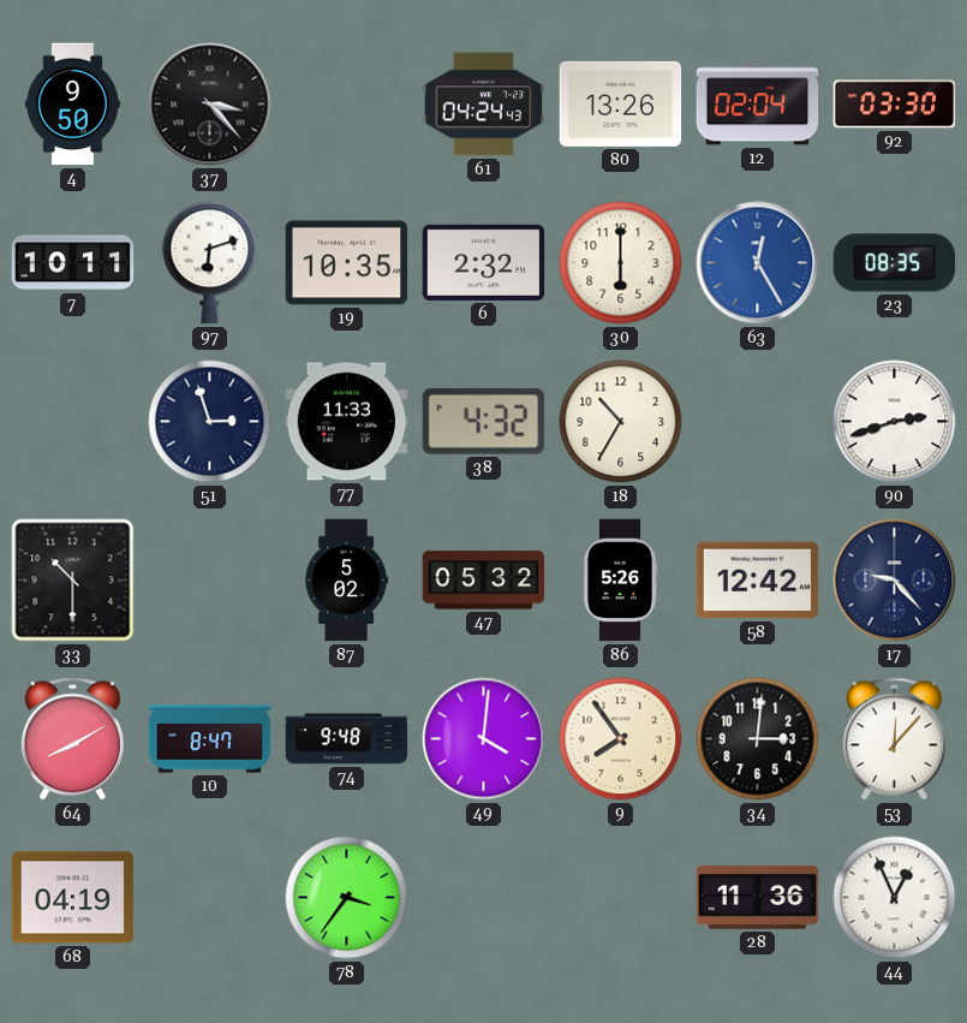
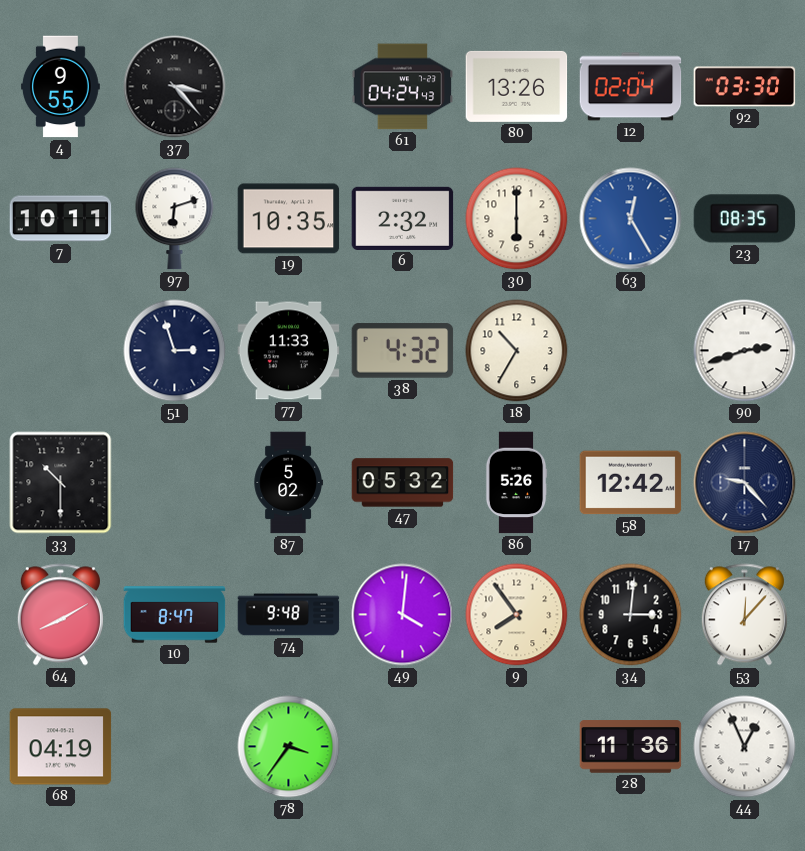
4: 9:50 -> 9:55
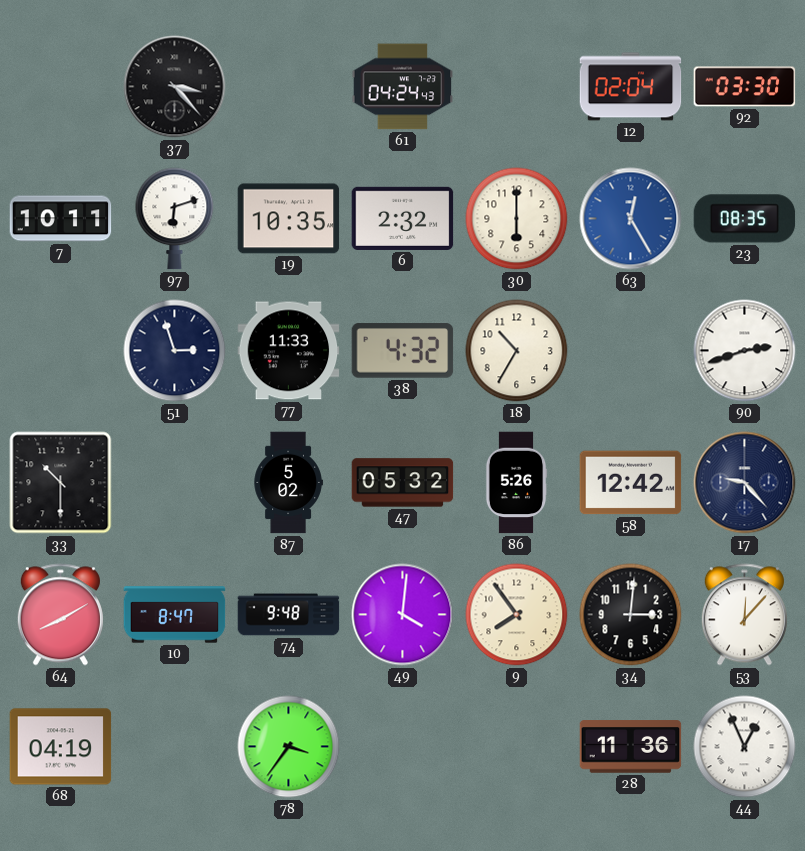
4: 9:55 -> none
80: 13:26 -> none
